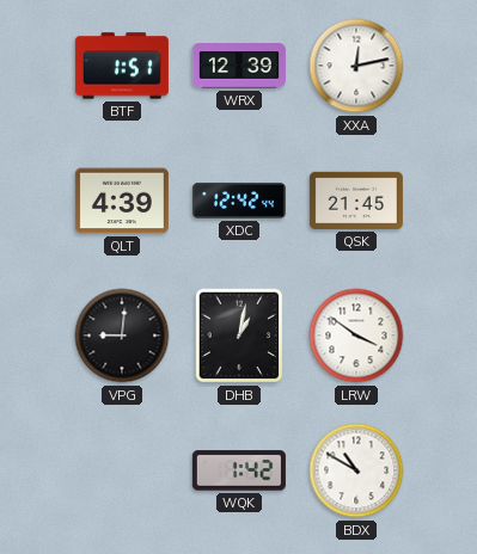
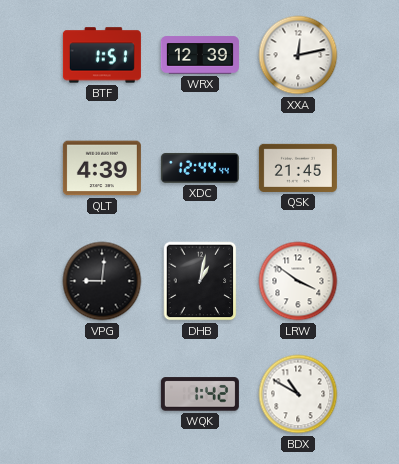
XDC: 12:42 -> 12:44
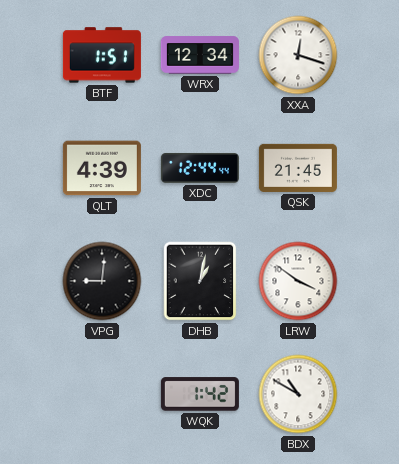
WRX: 12:39 -> 12:34
XXA: 12:13 -> 12:18
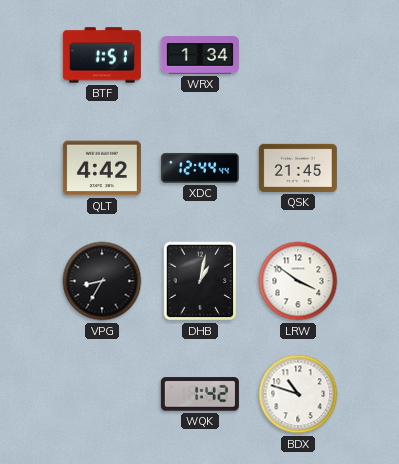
WRX: 12:34 -> 1:34
XXA: 12:18 -> none
QLT: 4:39 -> 4:42
VPG: 9:01 -> 8:35
BDX: 10:50 -> 10:48
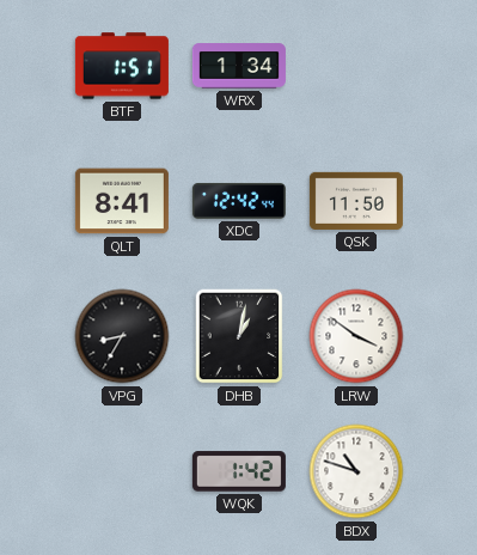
QLT: 4:42 -> 8:41
XDC: 12:44 -> 12:42
QSK: 21:45 -> 11:50
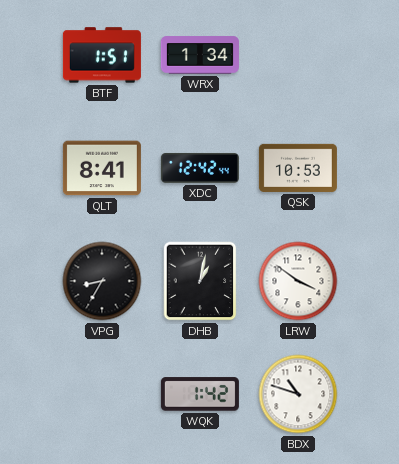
QSK: 11:50 -> 10:53
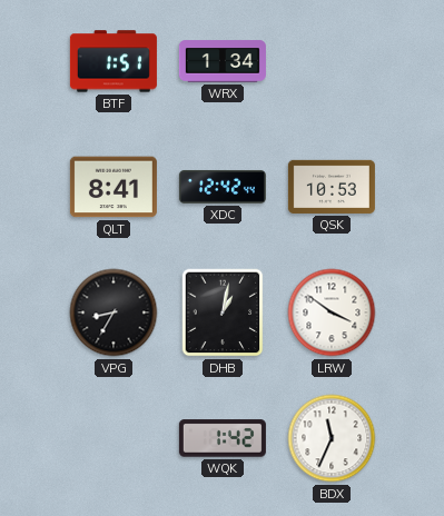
BDX: 10:48 -> 11:34
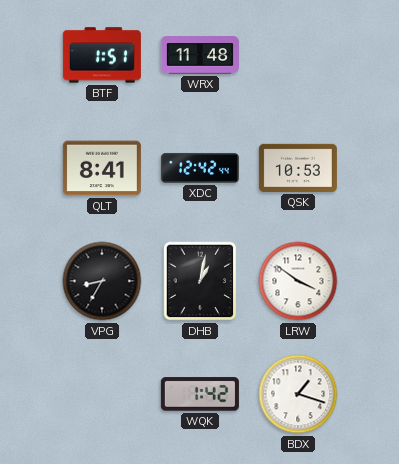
WRX: 1:34 -> 11:48
BDX: 11:34 -> 1:18
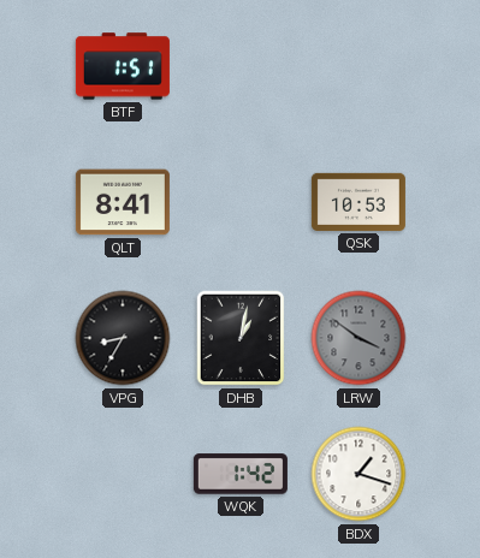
WRX: 11:48 -> none
XDC: 12:42 -> none
LRW dial: white -> grey
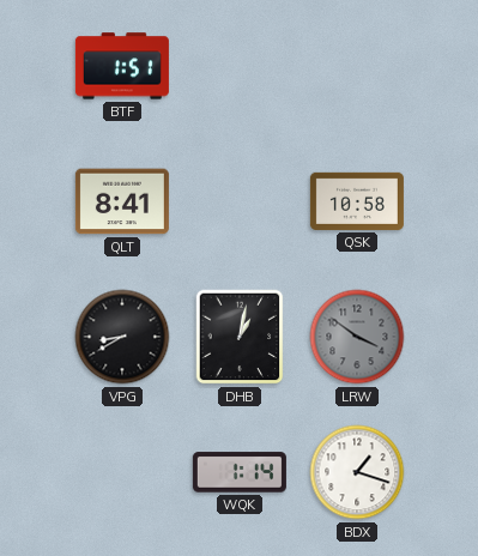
QSK: 10:53 -> 10:58
VPG: 8:35 -> 8:40
WQK: 1:42 -> 1:14
